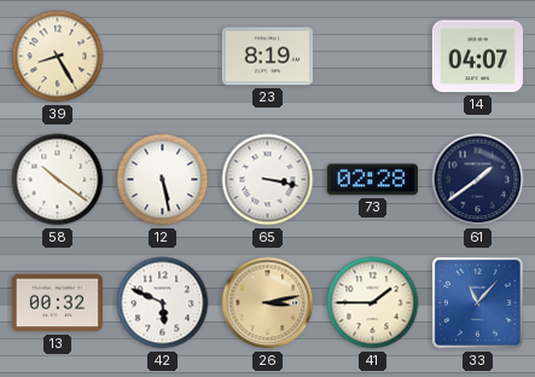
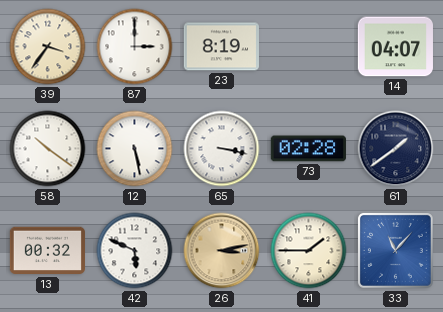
39: 8:25 -> 3:36
87: none -> 3:00
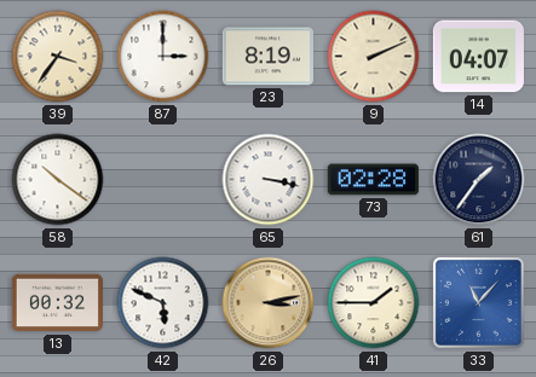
9: none -> 2:11
12: 5:28 -> none
61: 1:39 -> 1:36
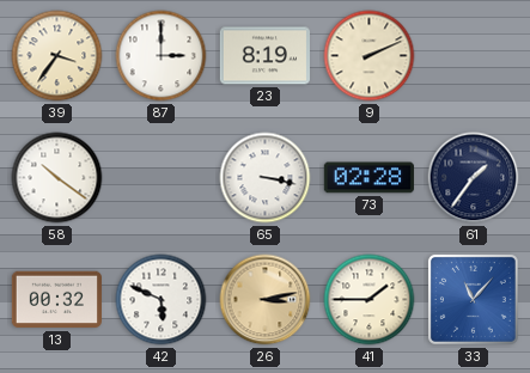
14: 04:07 -> none
